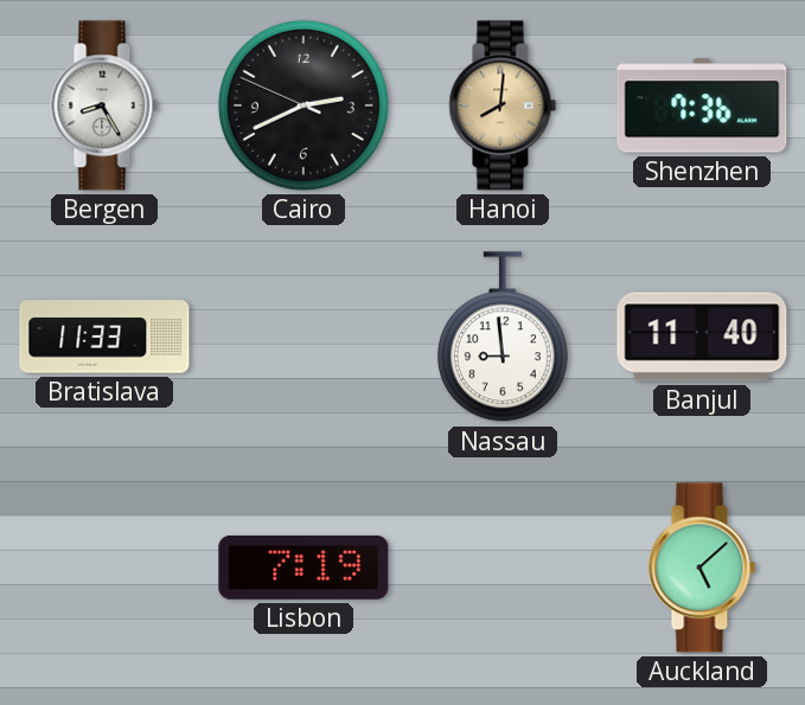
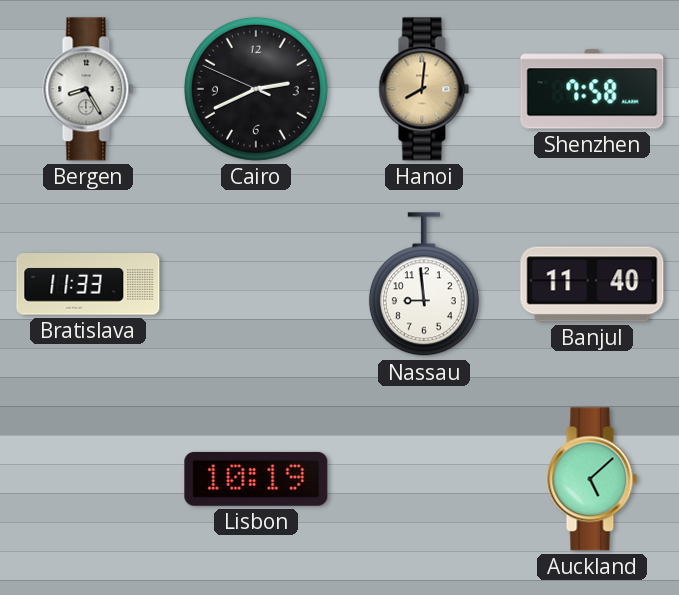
Shenzhen: 7:36 -> 7:58
Lisbon: 7:19 -> 10:19
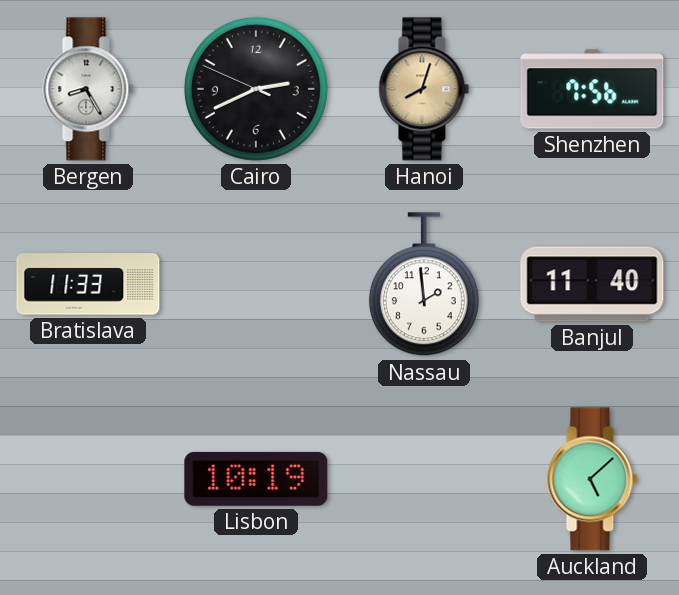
Hanoi: 8:01 -> 8:03
Shenzhen: 7:58 -> 7:56
Nassau: 8:59 -> 1:59
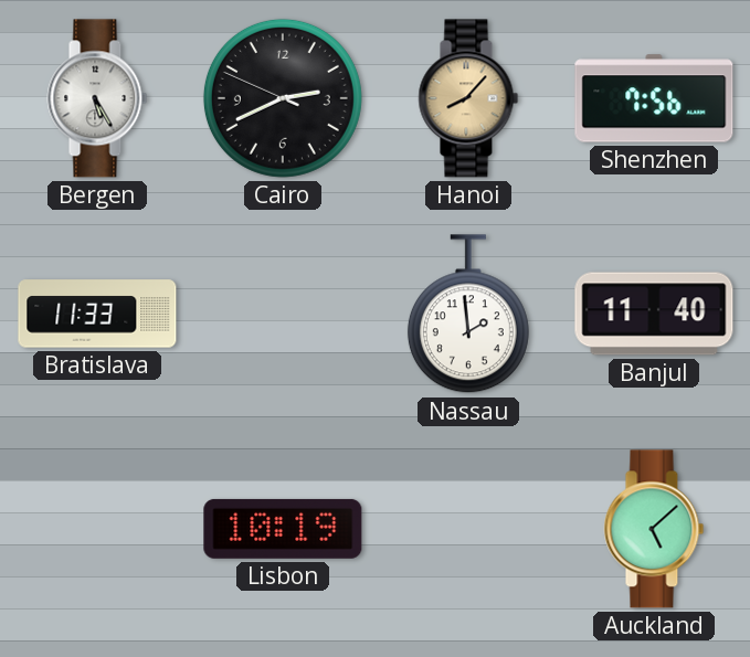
Bergen: 8:25 -> 5:25
Hanoi: 8:03 -> 8:07
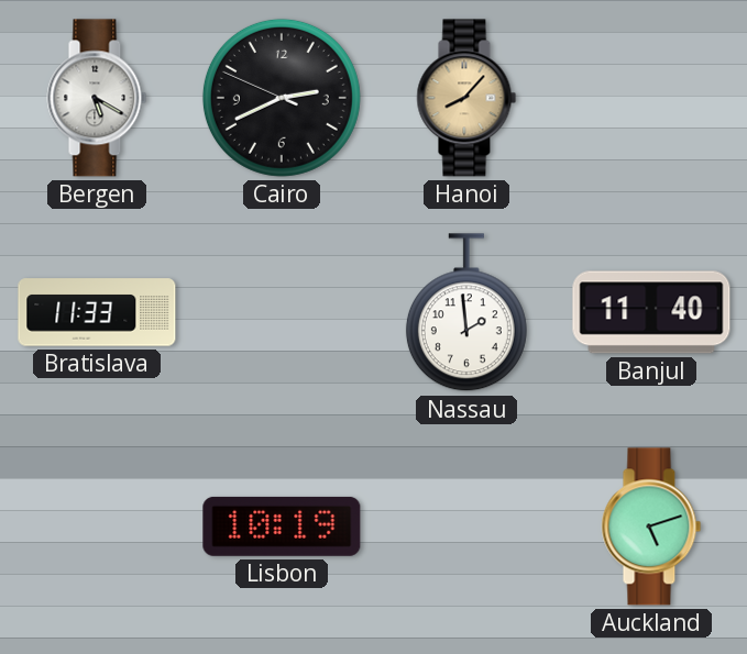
Bergen: 5:25 -> 5:20
Shenzhen: 7:56 -> none
Auckland: 5:08 -> 5:12
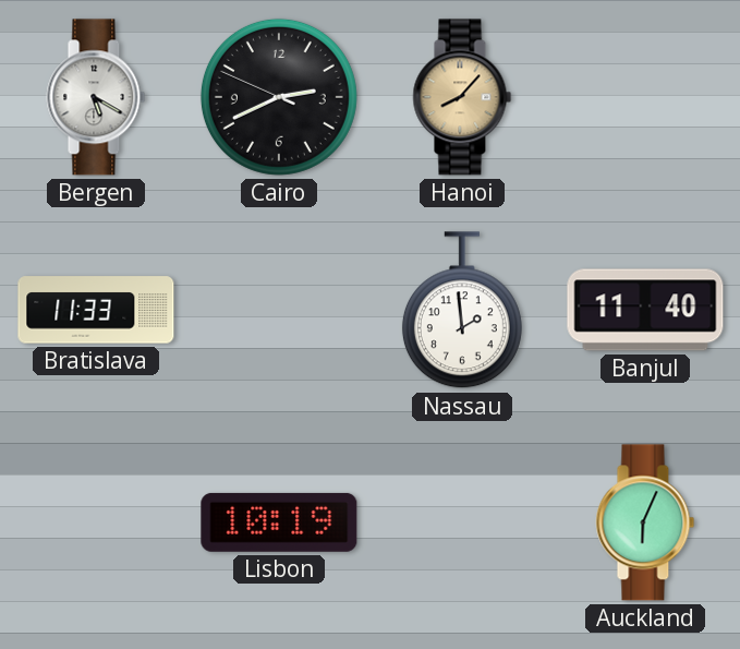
Auckland: 5:12 -> 6:04
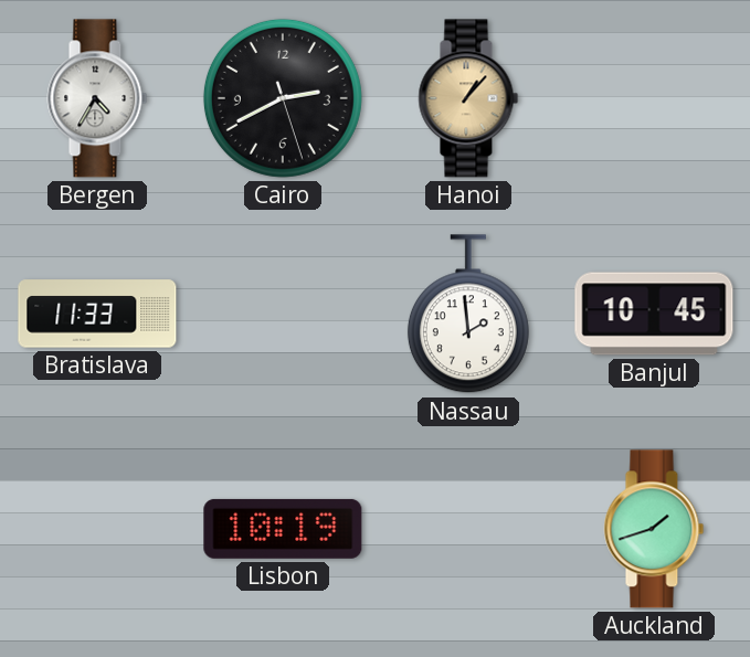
Bergen: 5:20 -> 4:35
Cairo: 2:40:49 -> 2:40:27
Hanoi: 8:07 -> 1:07
Banjul: 11:40 -> 10:45
Auckland: 6:04 -> 1:42
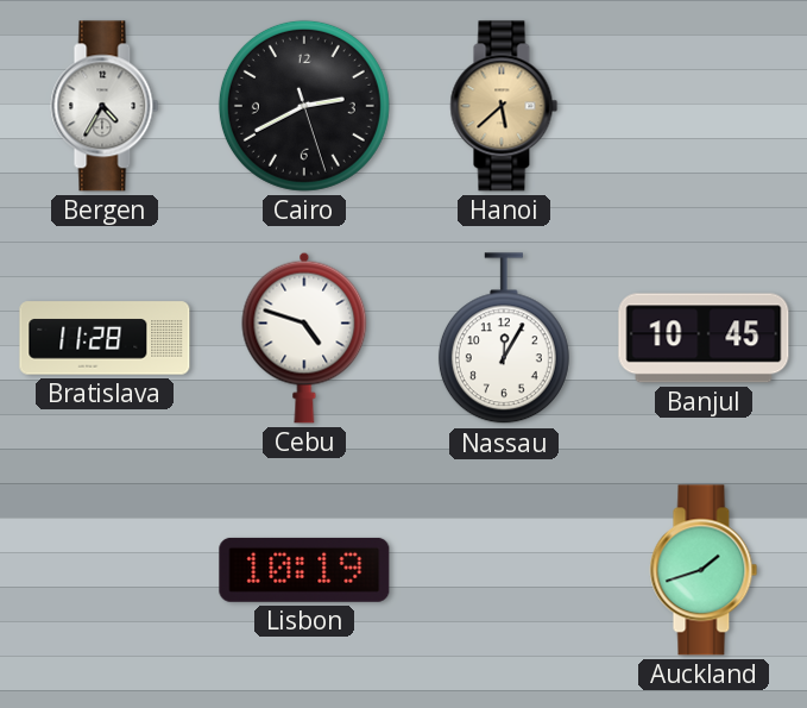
Hanoi: 1:07 -> 5:38
Bratislava: 11:33 -> 11:28
Cebu: none -> 4:48
Nassau: 1:59 -> 12:05
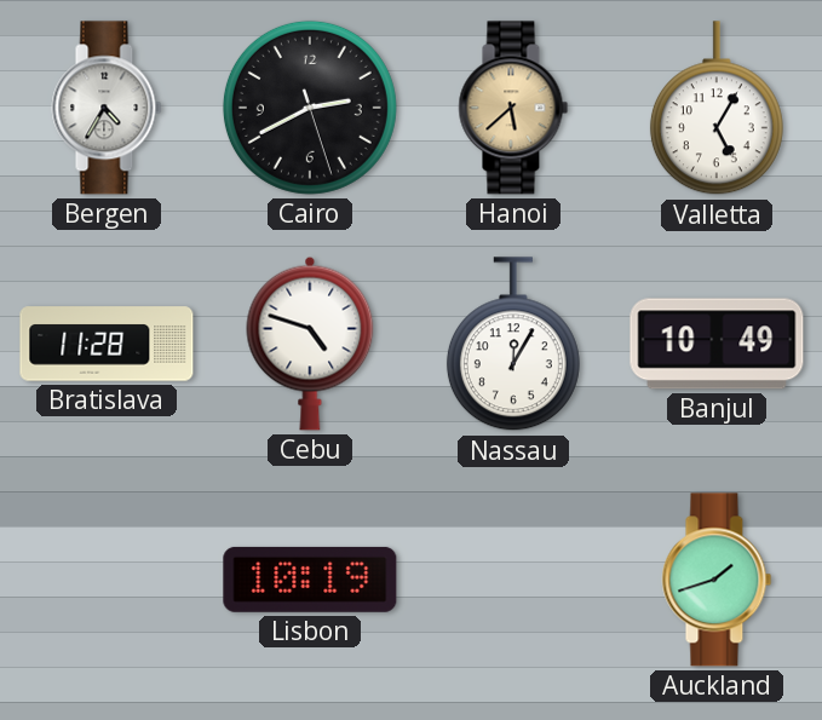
Valletta: none -> 5:05
Banjul: 10:45 -> 10:49
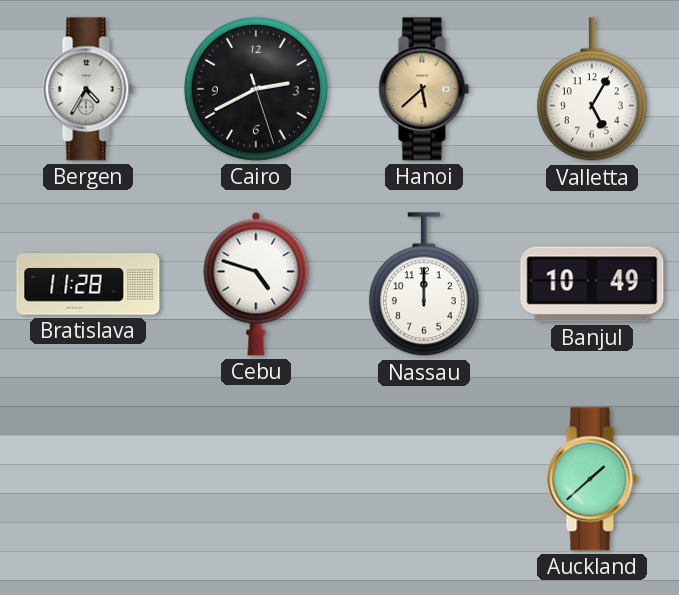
Nassau: 12:05 -> 12:00
Lisbon: 10:19 -> none
Auckland: 1:42 -> 1:38
